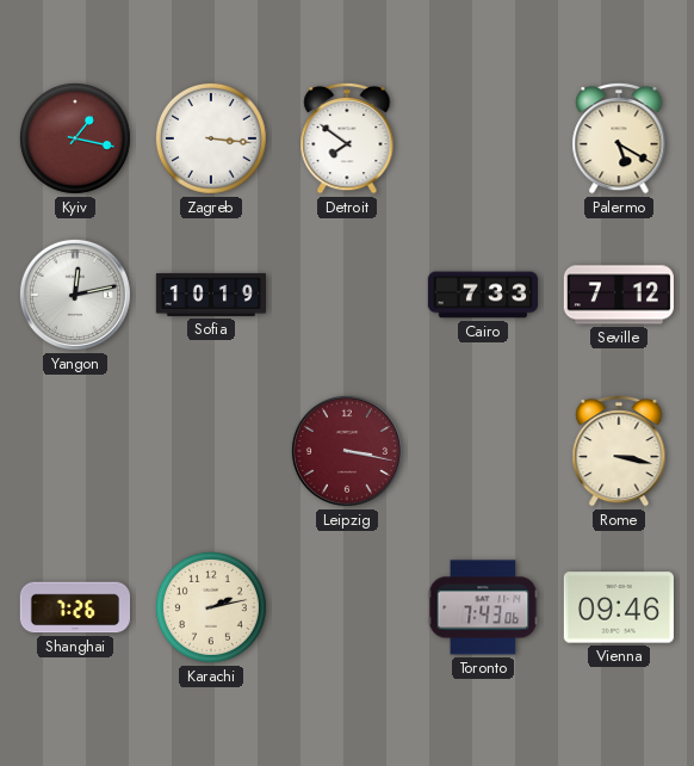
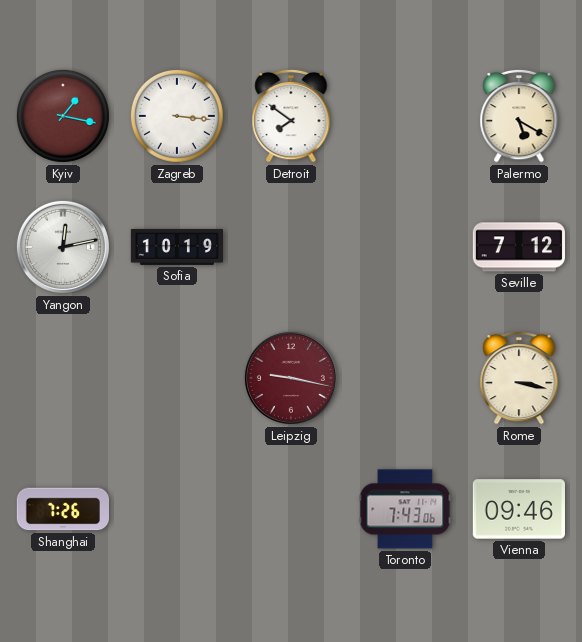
Cairo: 7:33 -> none
Leipzig: 3:17 -> 9:17
Karachi: 2:13 -> none
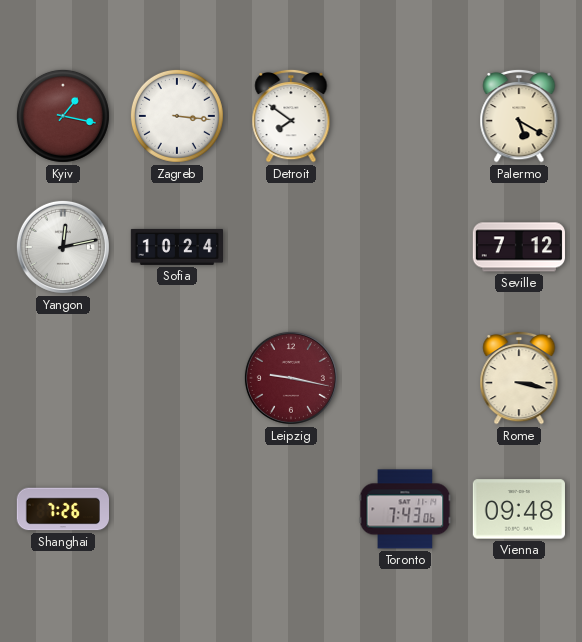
Sofia: 10:19 -> 10:24
Vienna: 09:46 -> 09:48
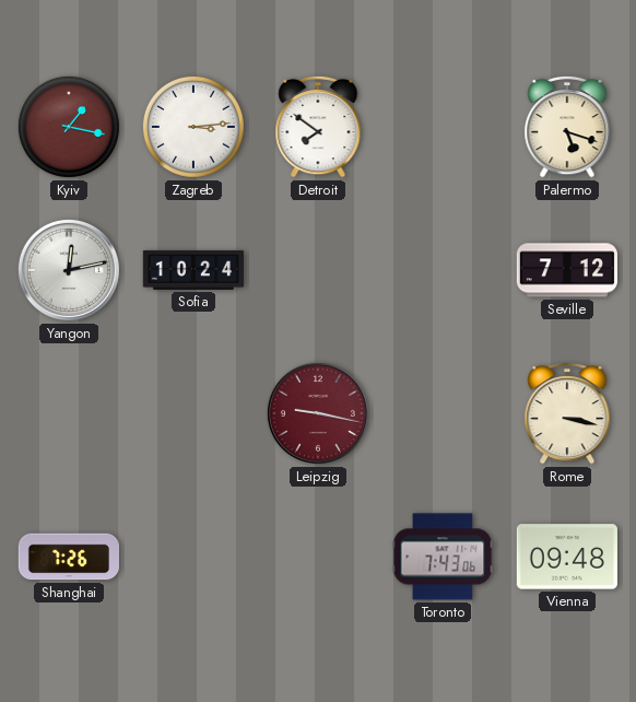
Zagreb: 3:16 -> 3:14
Palermo: 5:20 -> 5:18
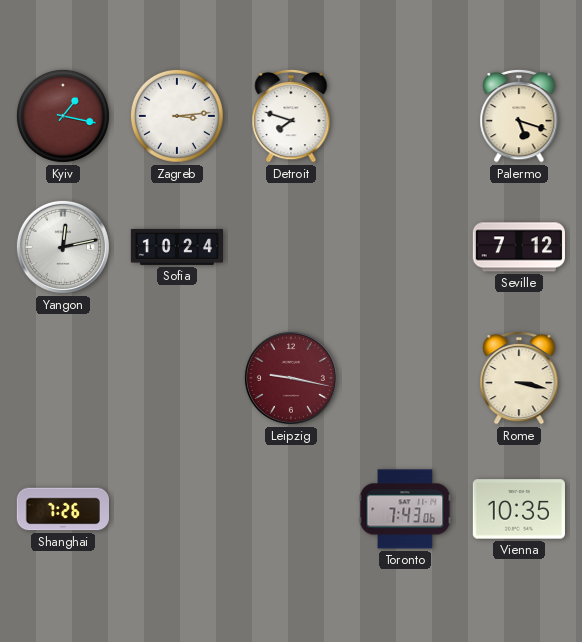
Detroit: 7:51 -> 7:48
Vienna: 09:48 -> 10:35
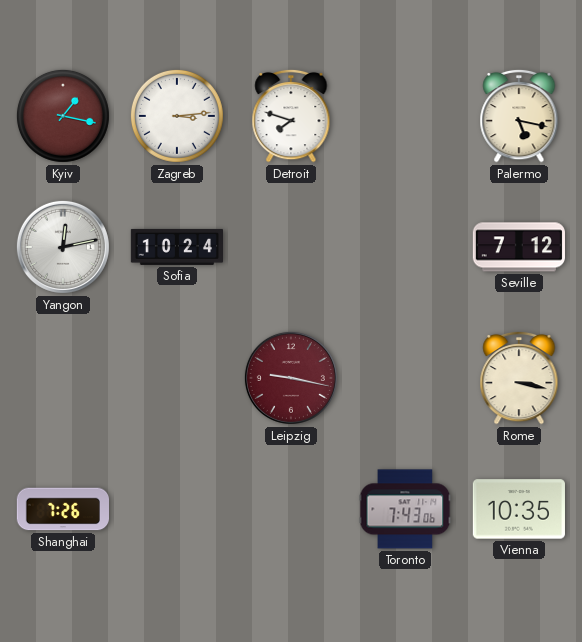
Palermo: 5:18 -> 5:17
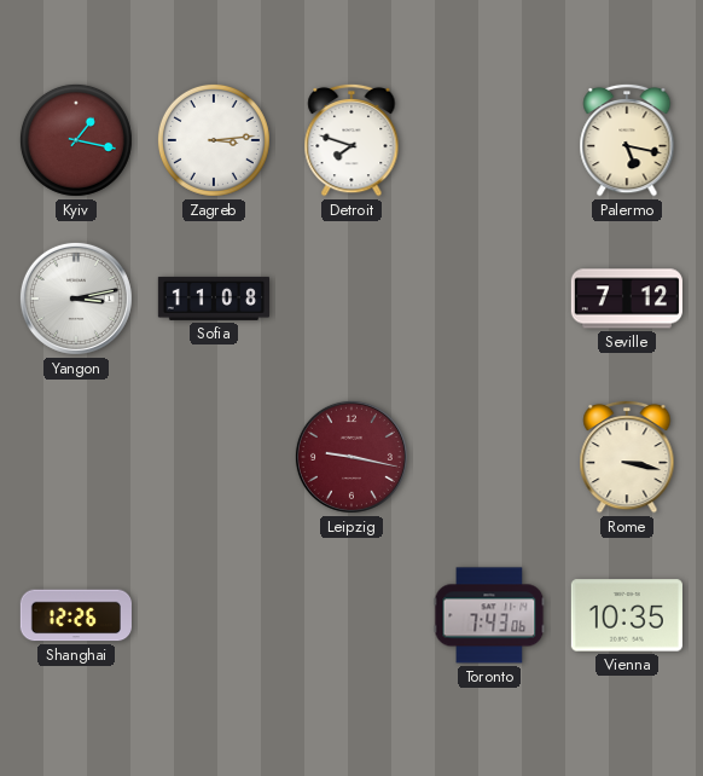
Yangon: 12:13 -> 3:13
Sofia: 10:24 -> 11:08
Shanghai: 7:26 -> 12:26
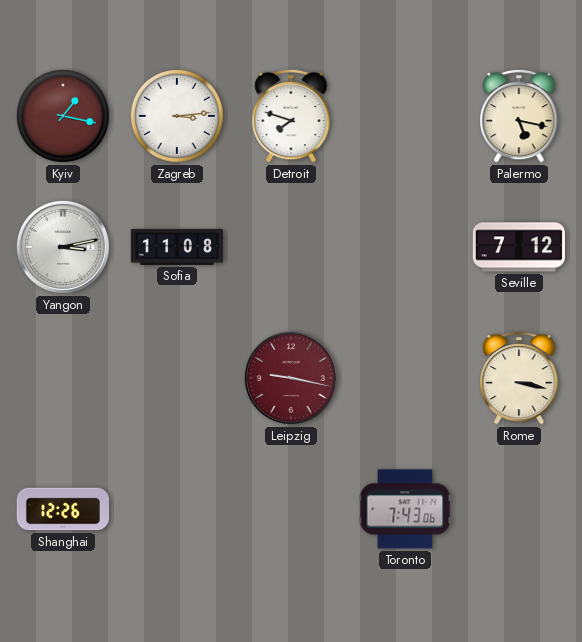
Vienna: 10:35 -> none
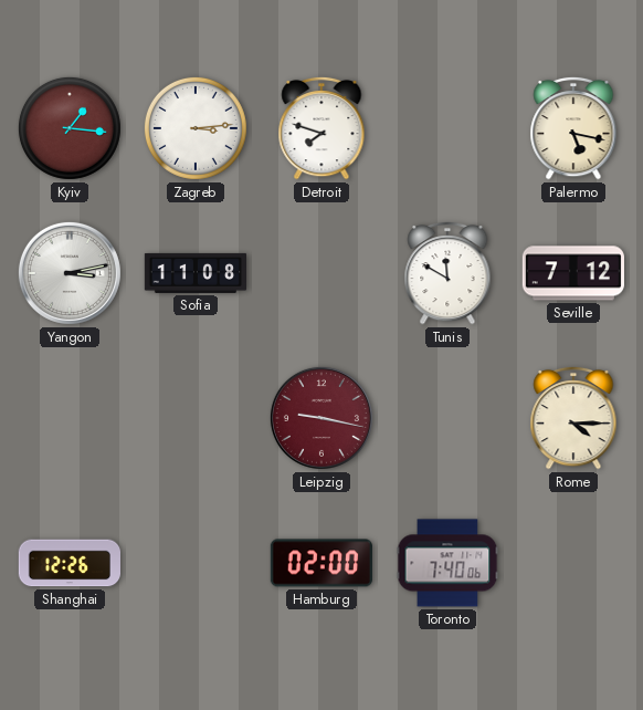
Kyiv: 1:17 -> 1:16
Tunis: none -> 11:50
Rome: 3:17 -> 4:15
Hamburg: none -> 02:00
Toronto: 7:43 -> 7:40
